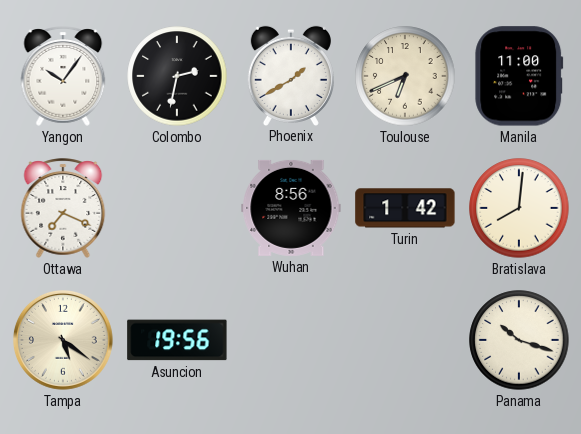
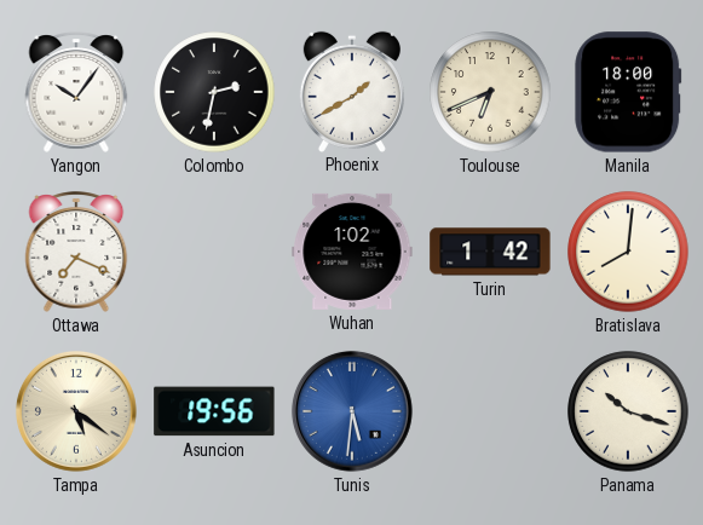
Manila: 11:00 -> 18:00
Wuhan: 8:56 -> 1:02
Tunis: none -> 5:31
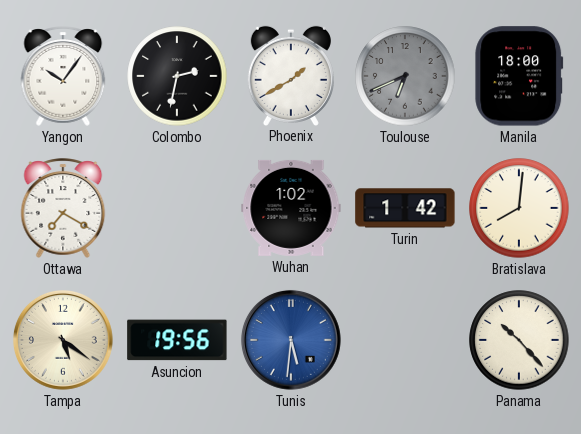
Toulouse dial: cream -> grey
Ottawa: 7:19 -> 7:20
Panama: 10:18 -> 10:23
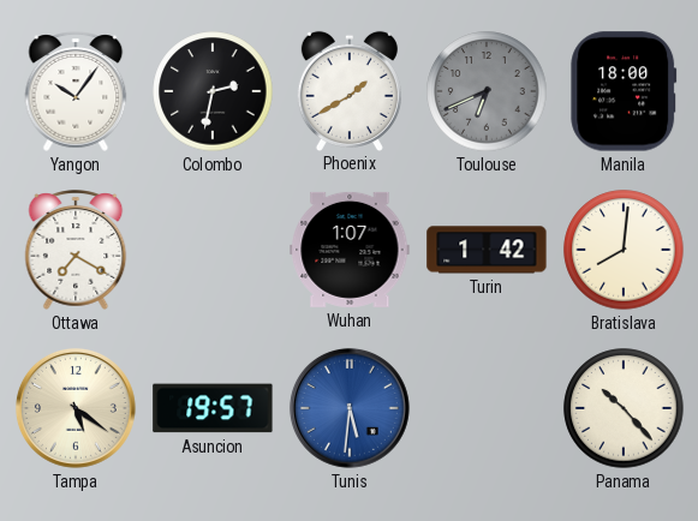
Wuhan: 1:02 -> 1:07
Asuncion: 19:56 -> 19:57
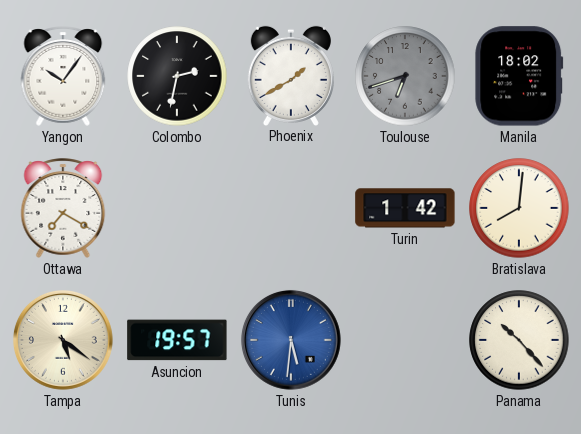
Toulouse: 6:41 -> 6:42
Manila: 18:00 -> 18:02
Wuhan: 1:07 -> none
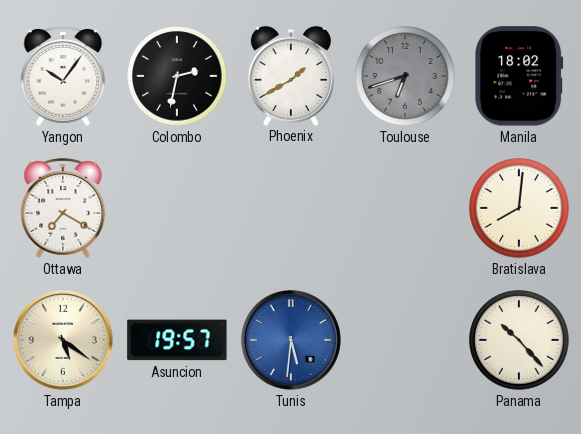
Turin: 1:42 -> none
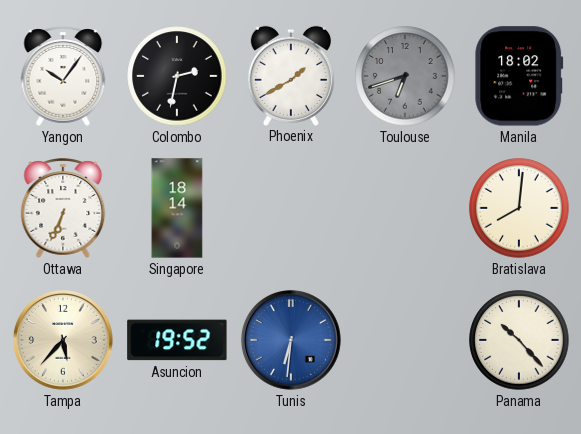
Ottawa: 7:20 -> 6:34
Singapore: none -> 18:14
Tampa: 5:21 -> 5:37
Asuncion: 19:57 -> 19:52
Tunis: 5:31 -> 6:31
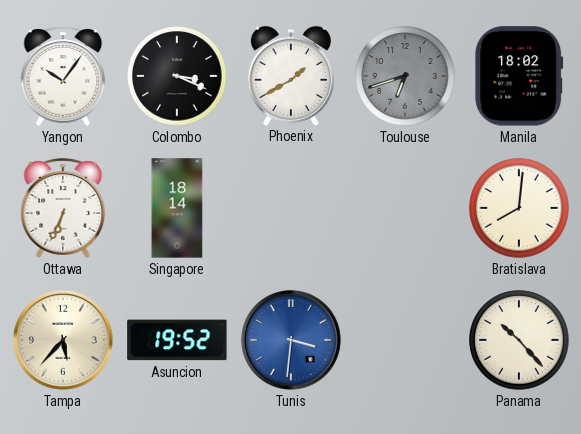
Colombo: 2:32 -> 3:19
Tunis: 6:31 -> 3:31
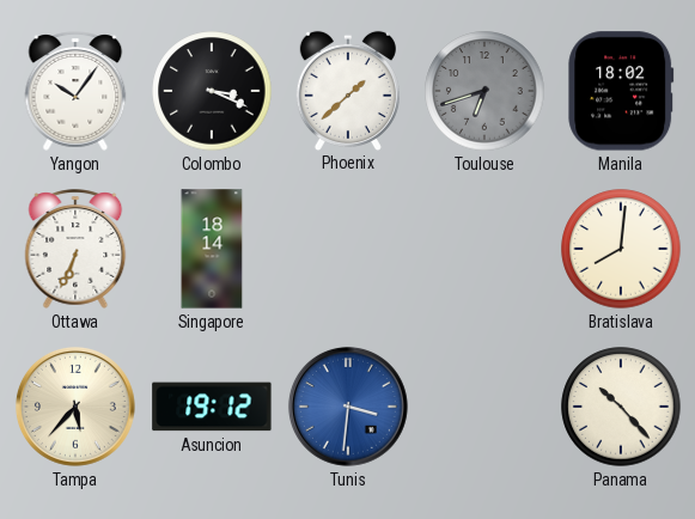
Phoenix: 1:40 -> 1:38
Asuncion: 19:52 -> 19:12
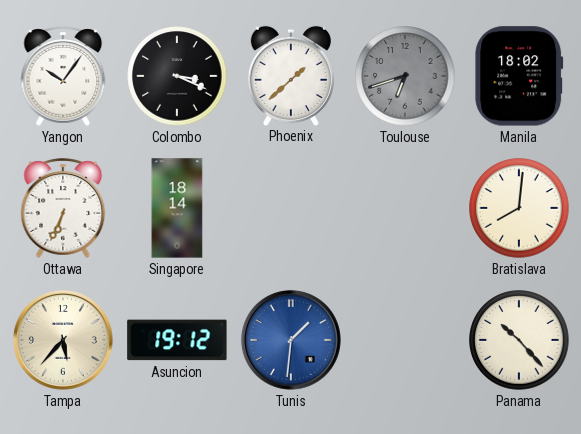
Tunis: 3:31 -> 1:31
